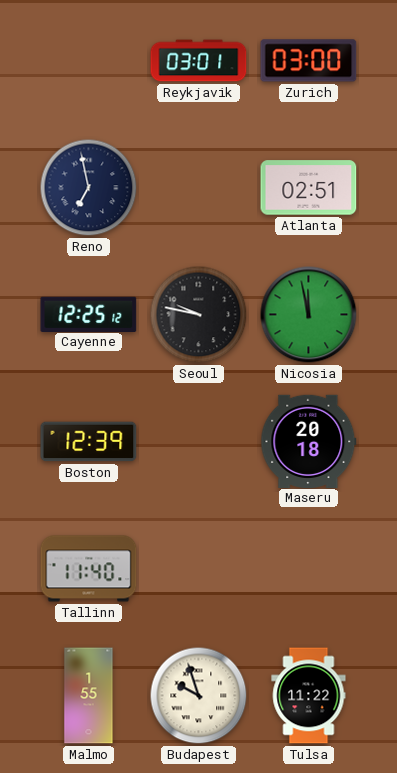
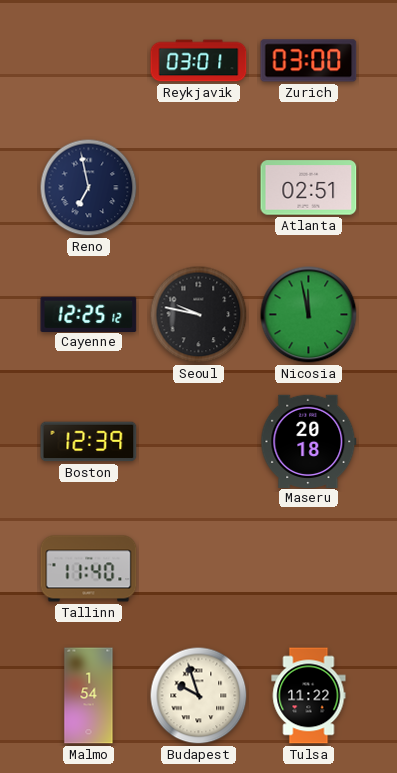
Malmo: 1:55 -> 1:54
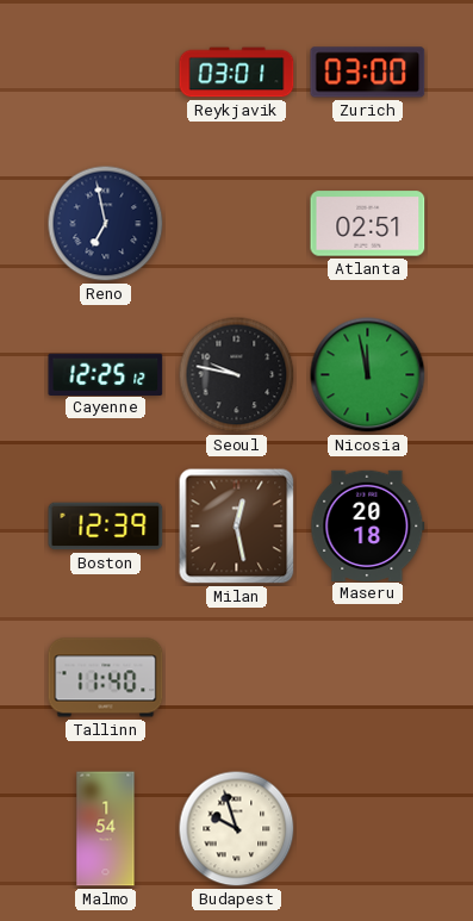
Milan: none -> 12:28
Tulsa: 11:22 -> none
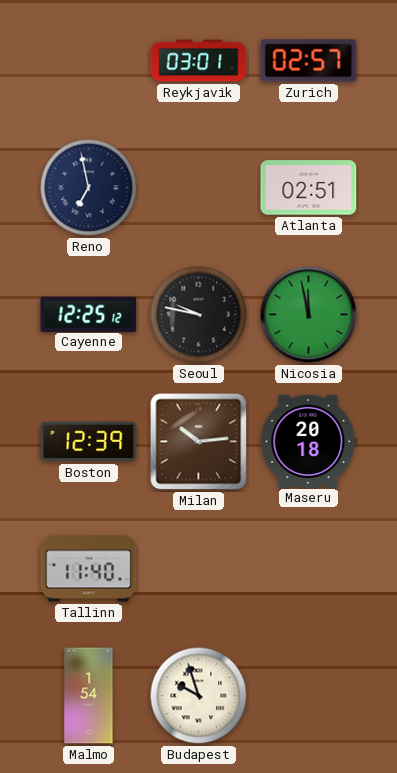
Zurich: 03:00 -> 02:57
Milan: 12:28 -> 10:14
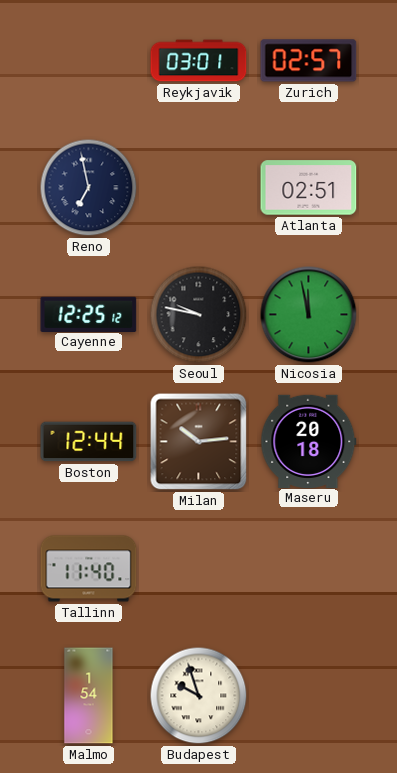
Boston: 12:39 -> 12:44
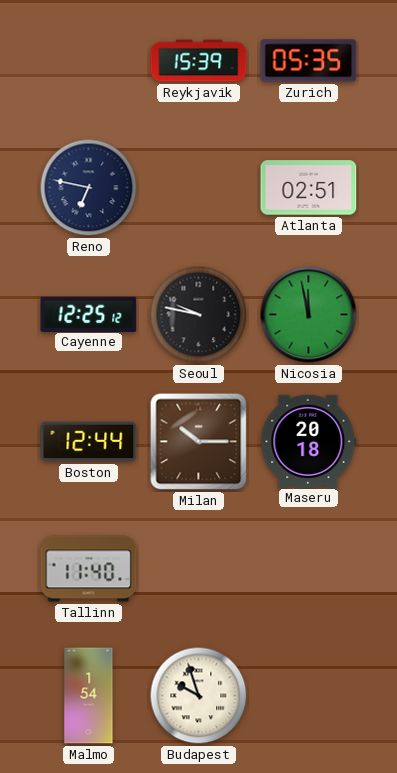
Reykjavik: 03:01 -> 15:39
Zurich: 02:57 -> 05:35
Reno: 6:58 -> 6:47
Milan: 10:14 -> 10:15
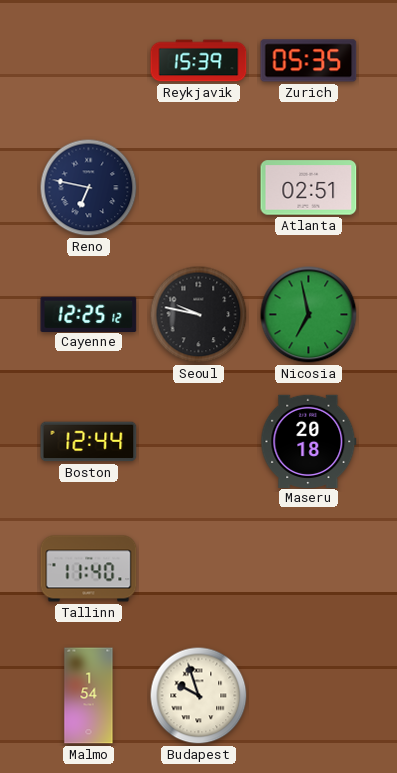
Nicosia: 11:58 -> 6:58
Milan: 10:15 -> none
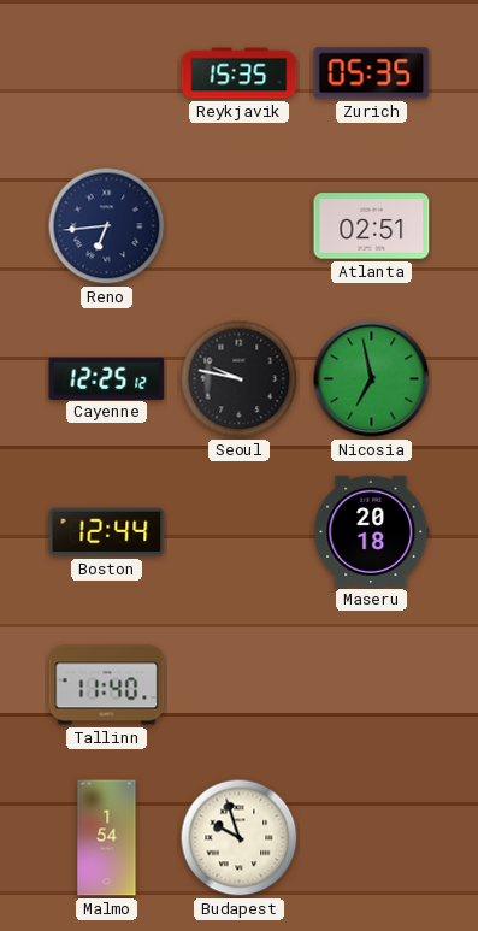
Reykjavik: 15:39 -> 15:35
Reno: 6:47 -> 6:44
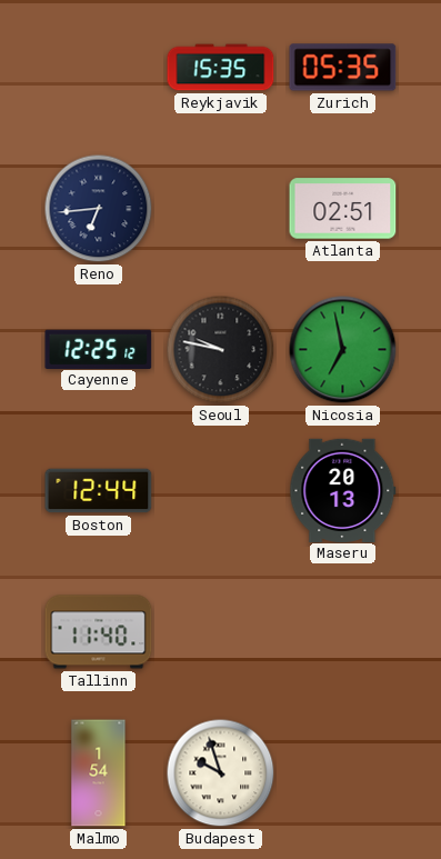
Maseru: 20:18 -> 20:13
